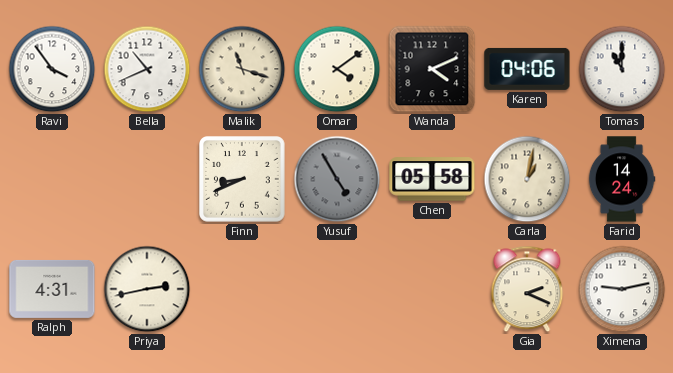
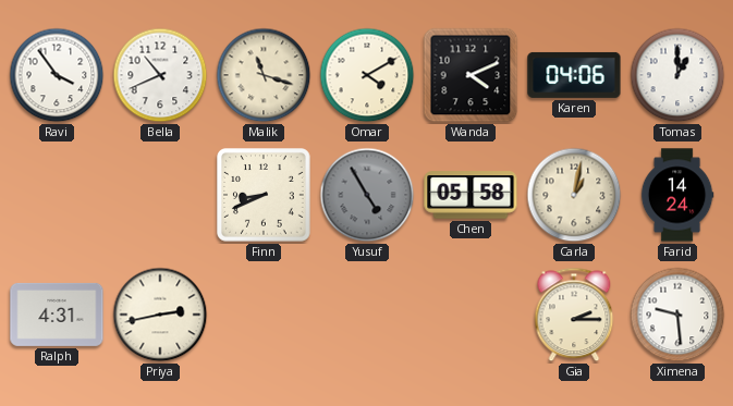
Omar: 4:09 -> 4:10
Tomas: 11:00 -> 1:00
Gia: 2:19 -> 2:15
Ximena: 9:13 -> 9:29
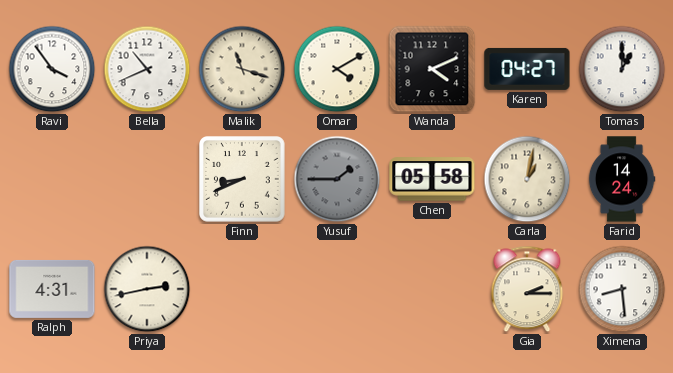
Karen: 04:06 -> 04:27
Yusuf: 4:55 -> 1:45
Ximena: 9:29 -> 8:29
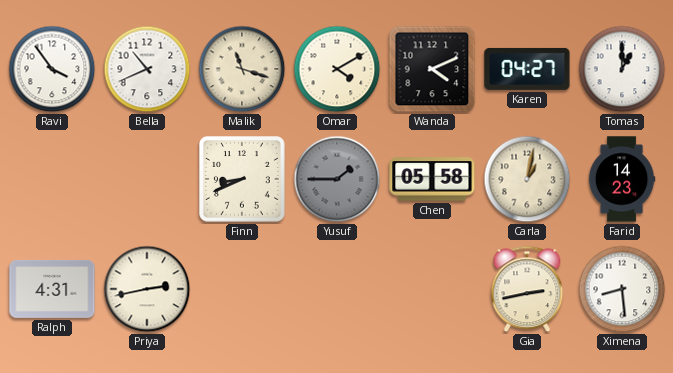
Farid: 14:24 -> 14:23
Gia: 2:15 -> 2:43
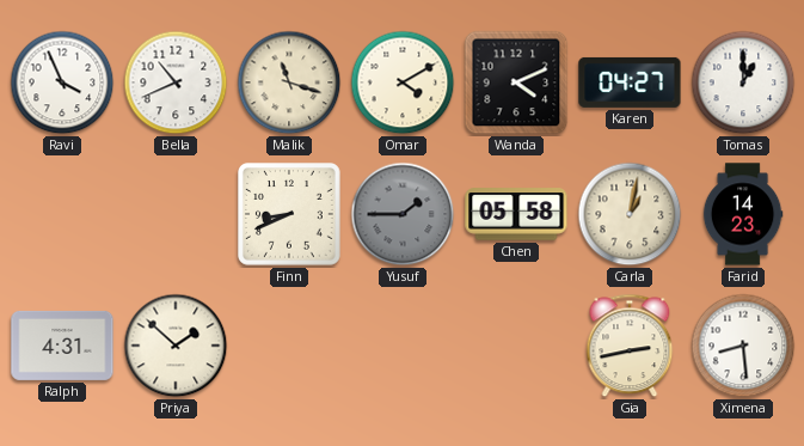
Ravi: 3:54 -> 3:56
Priya: 2:43 -> 1:52
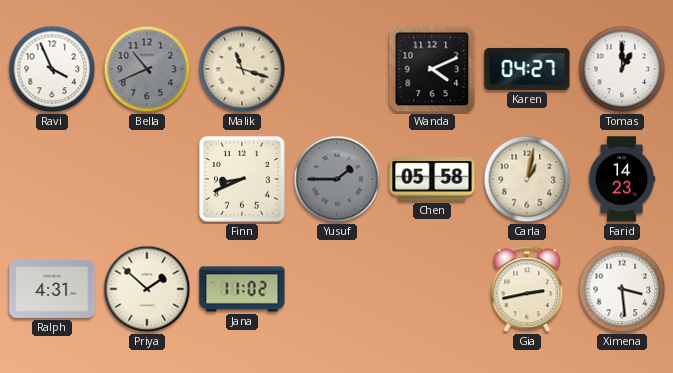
Bella dial: white -> grey
Omar: 4:10 -> none
Jana: none -> 11:02
Ximena: 8:29 -> 3:29
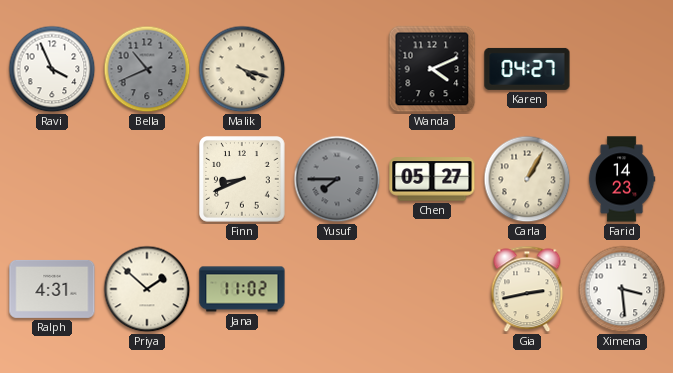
Malik: 11:18 -> 4:18
Tomas: 1:00 -> none
Yusuf: 1:45 -> 7:45
Chen: 05:58 -> 05:27
Carla: 1:02 -> 1:05
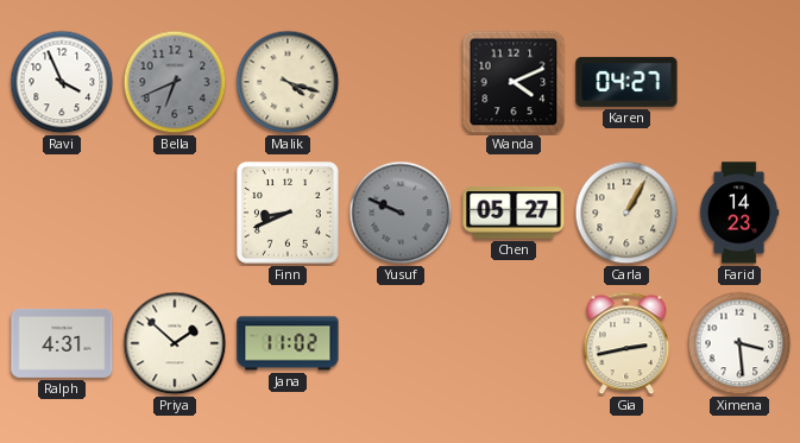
Bella: 10:41 -> 6:41
Yusuf: 7:45 -> 9:49
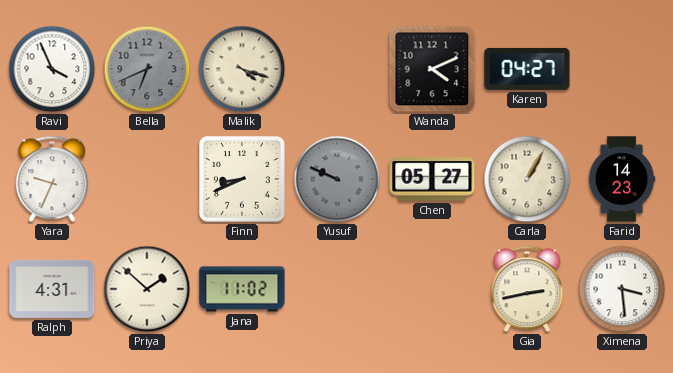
Yara: none -> 9:34
